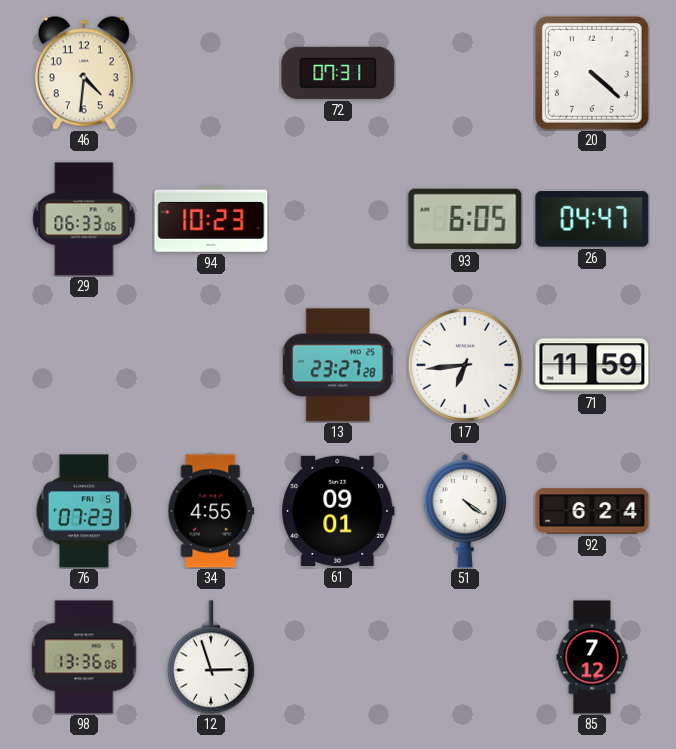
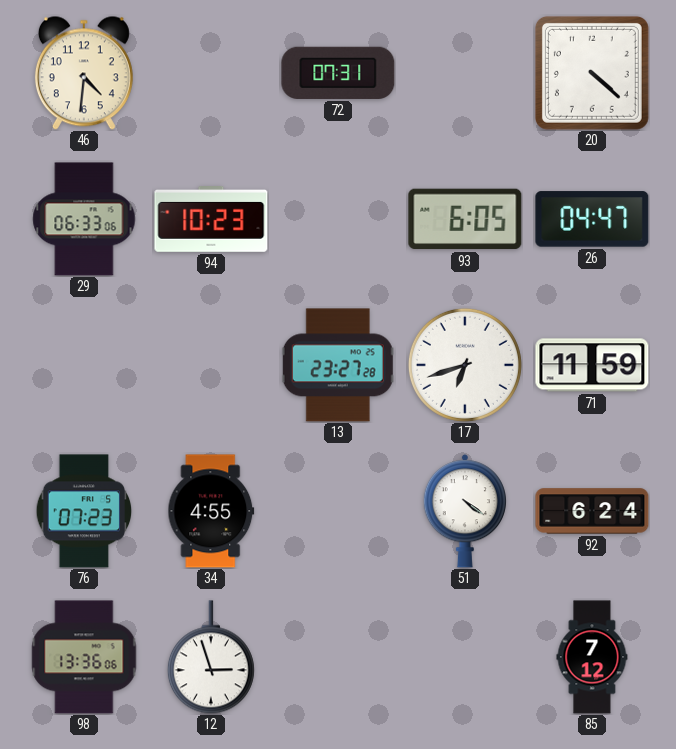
17: 6:44 -> 6:42
61: 09:01 -> none
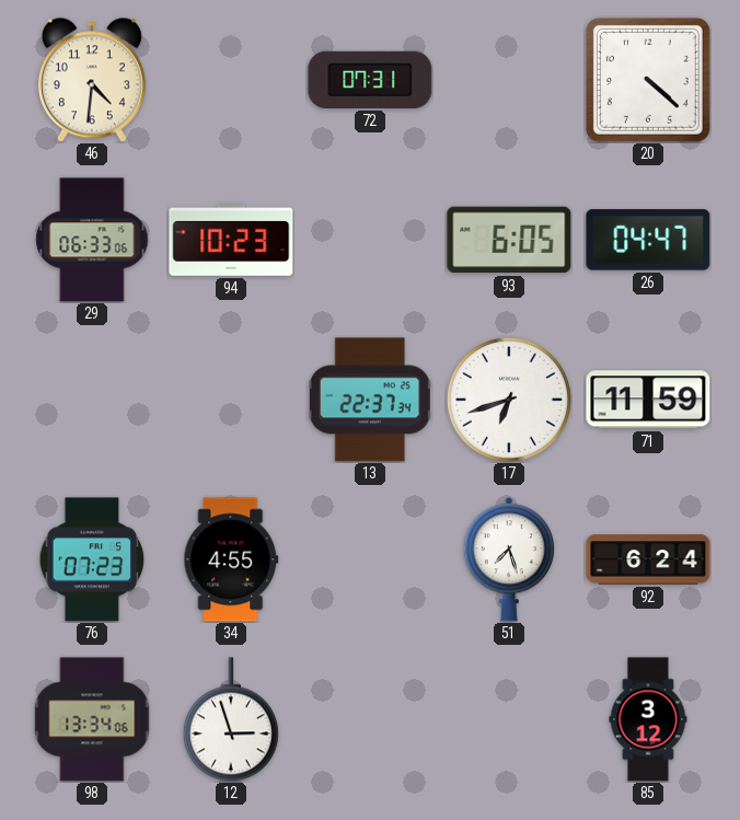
13: 23:27 -> 22:37
51: 4:21 -> 7:27
98: 13:36 -> 13:34
85: 7:12 -> 3:12
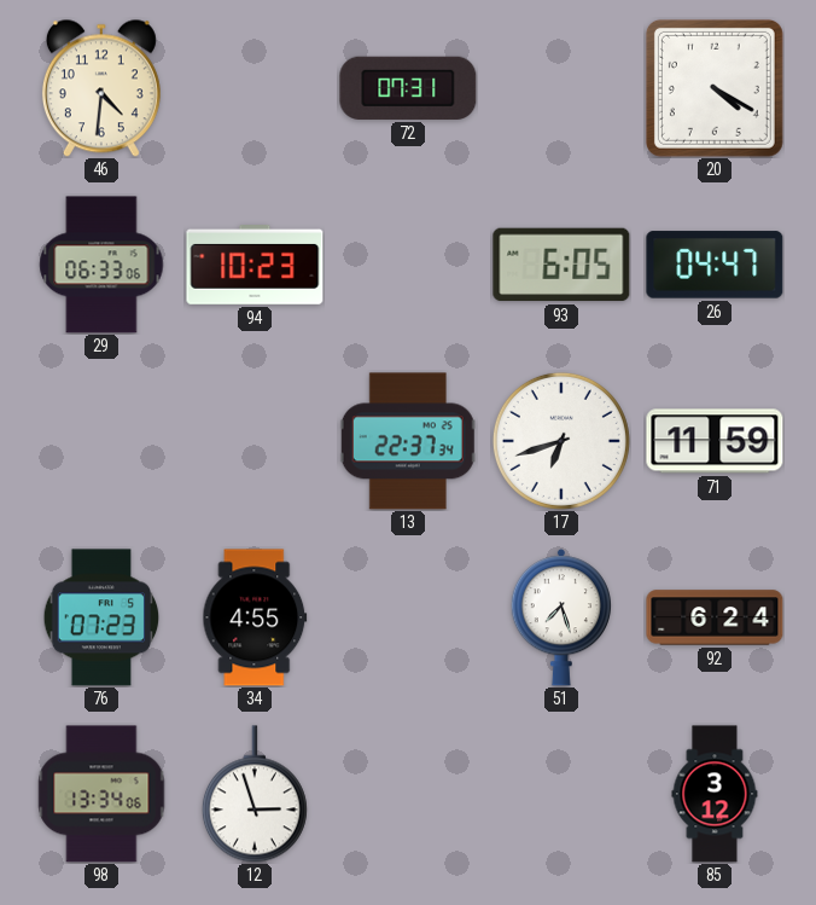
20: 4:22 -> 4:20
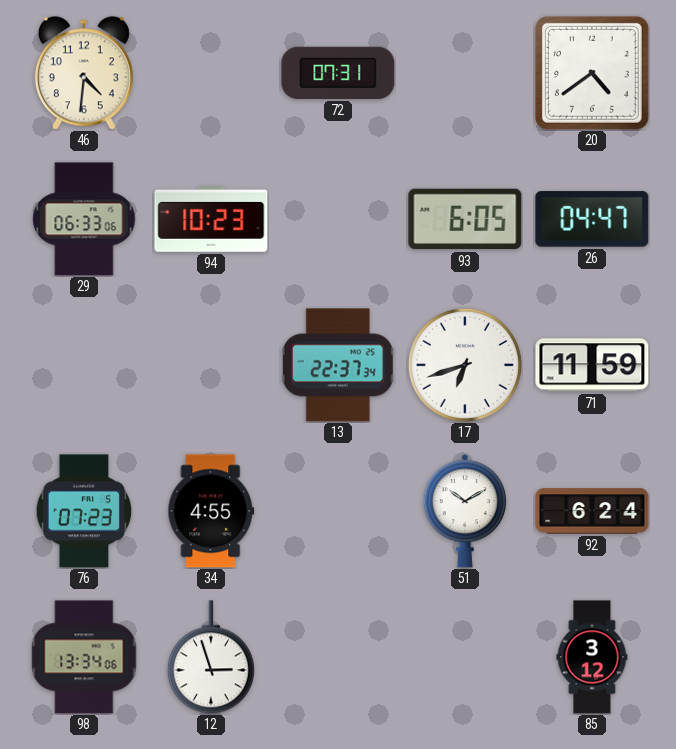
20: 4:20 -> 4:39
51: 7:27 -> 10:10
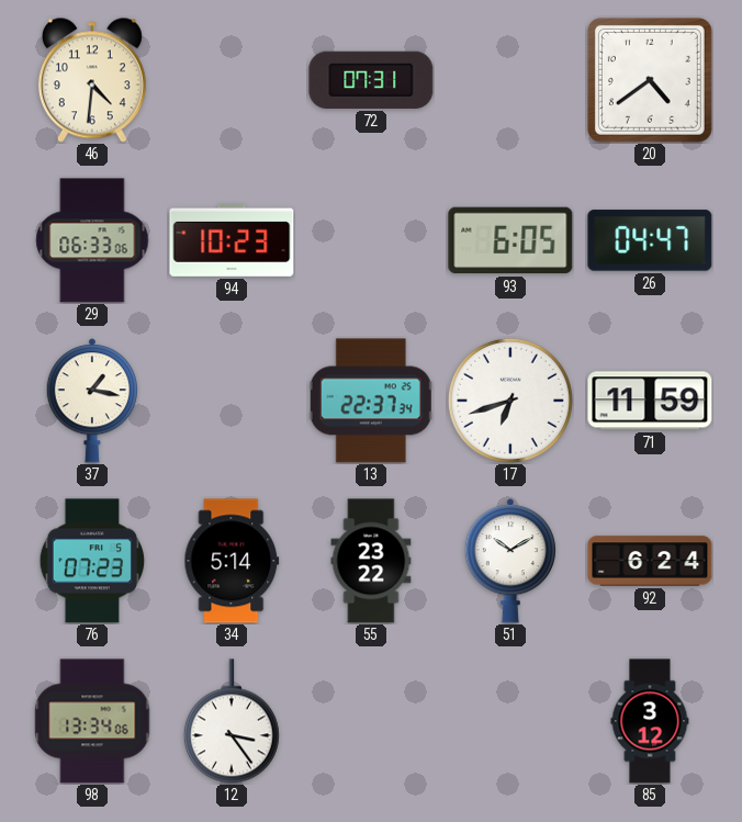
37: none -> 1:17
34: 4:55 -> 5:14
55: none -> 23:22
12: 2:57 -> 3:24
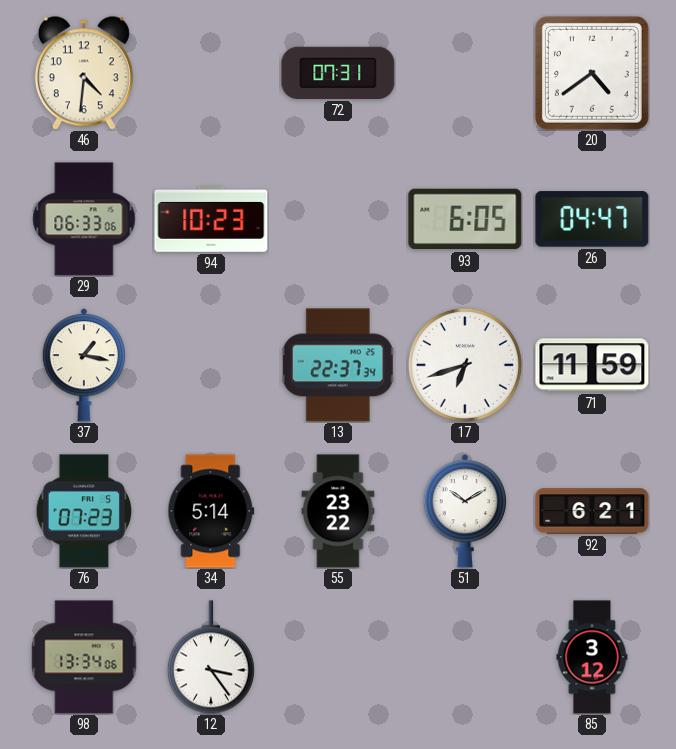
92: 6:24 -> 6:21
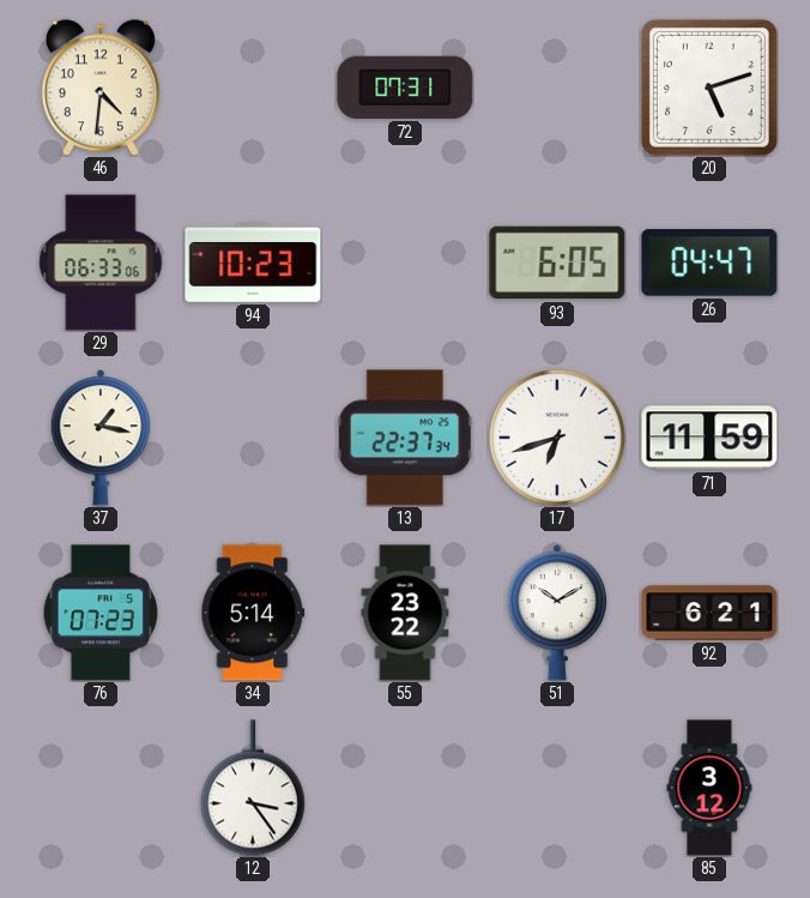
20: 4:39 -> 5:12
98: 13:34 -> none
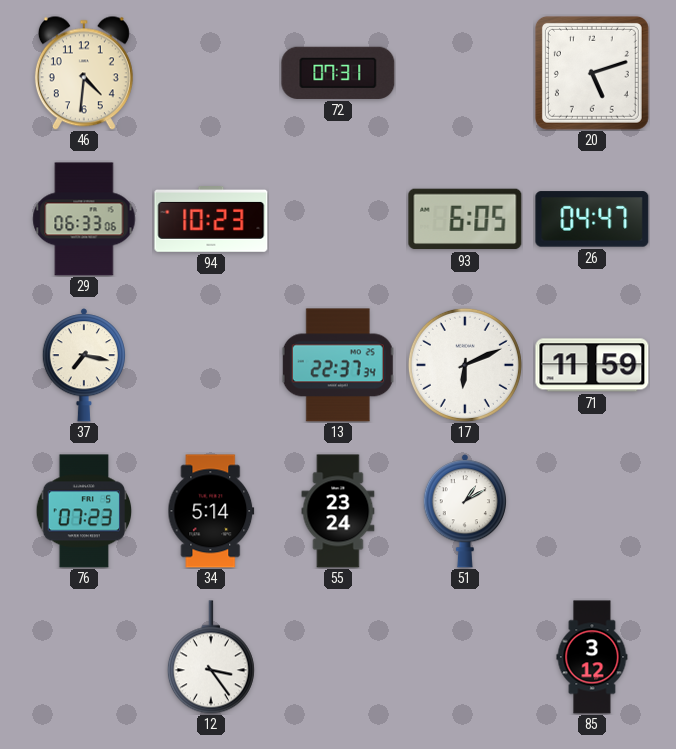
37: 1:17 -> 7:17
17: 6:42 -> 6:11
55: 23:22 -> 23:24
51: 10:10 -> 1:10
92: 6:21 -> none
